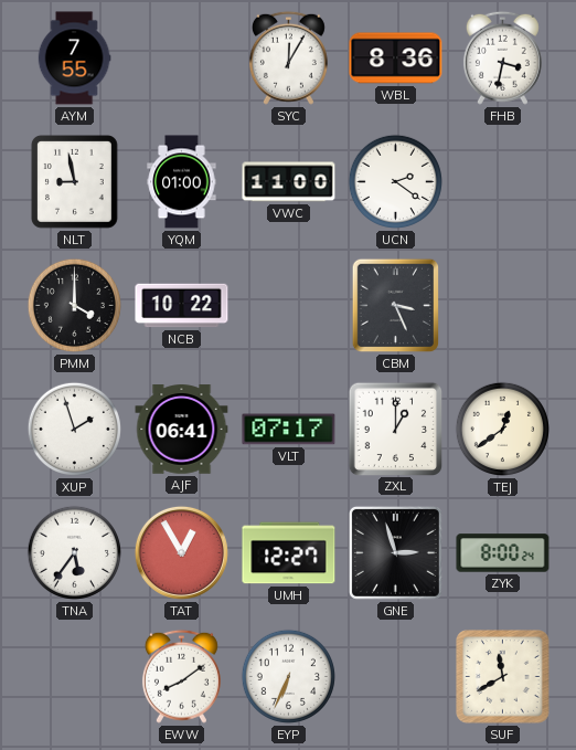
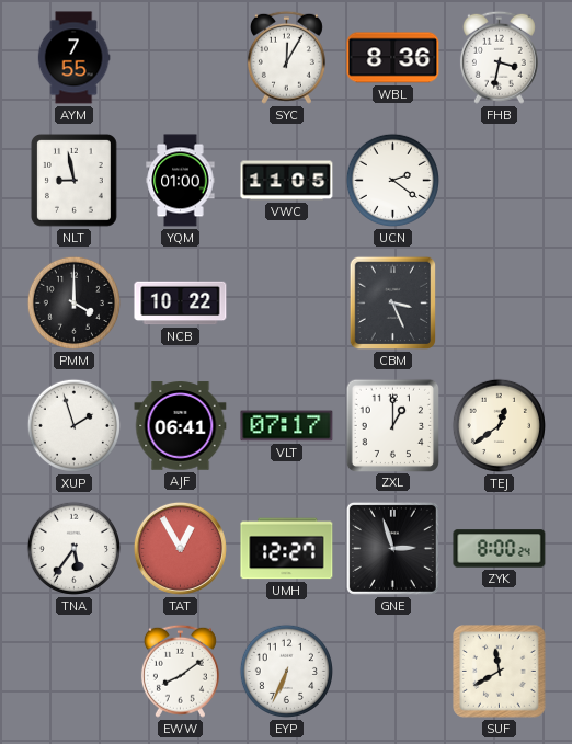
VWC: 11:00 -> 11:05
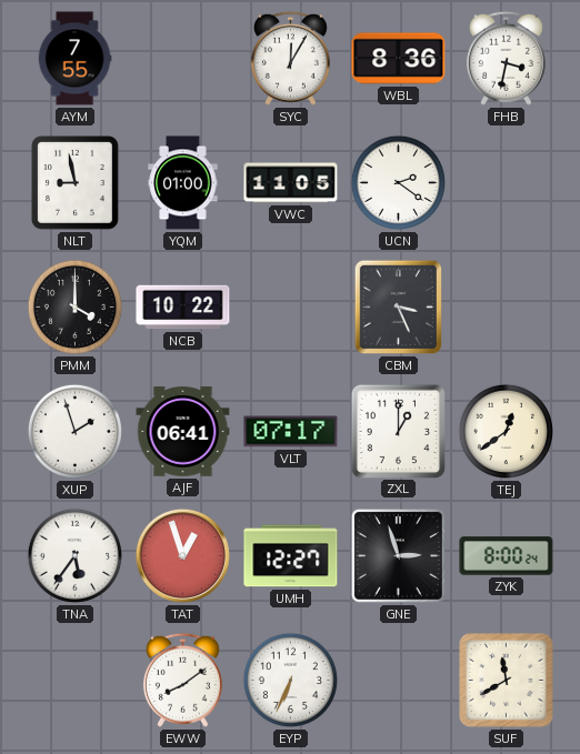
TAT: 12:55 -> 12:57
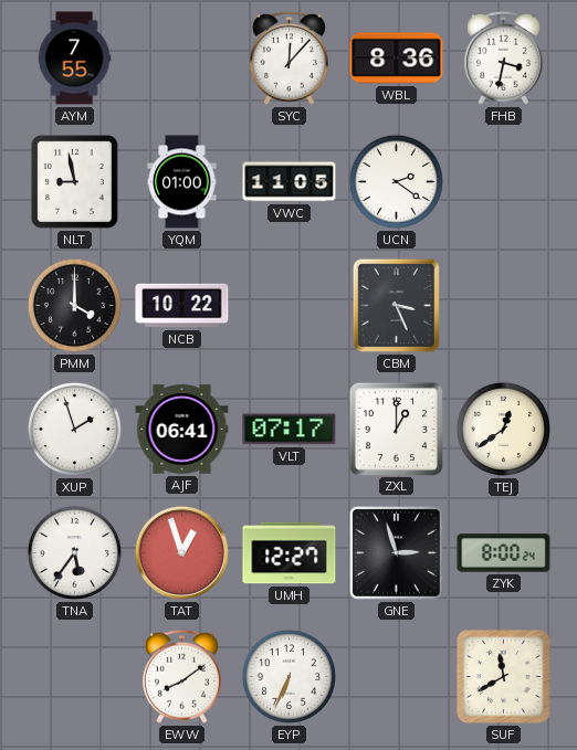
SYC: 12:05 -> 12:07
